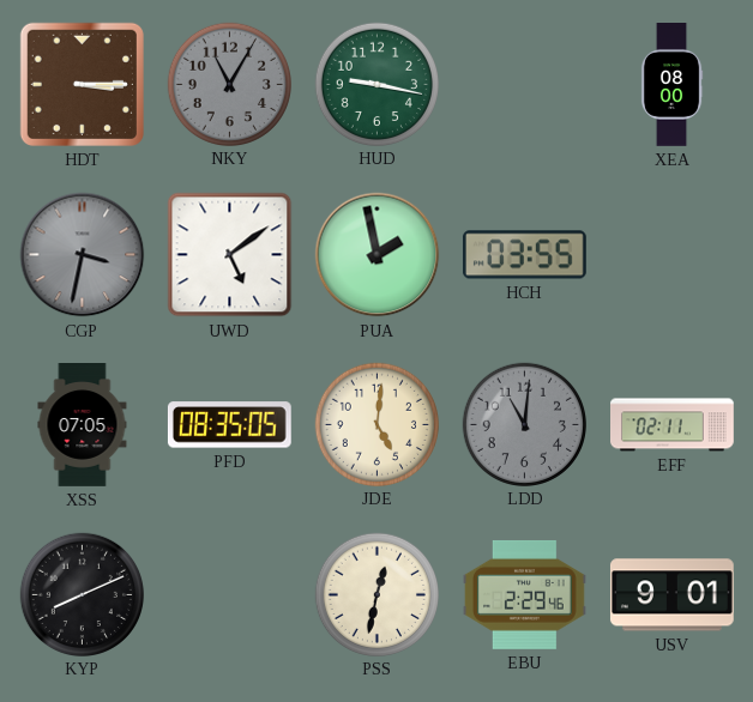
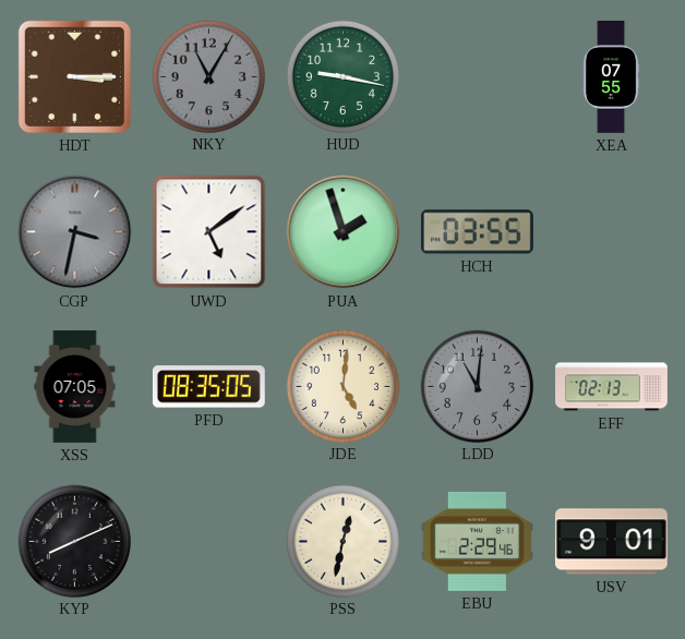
XEA: 08:00 -> 07:55
PUA: 1:58 -> 1:57
EFF: 02:11 -> 02:13
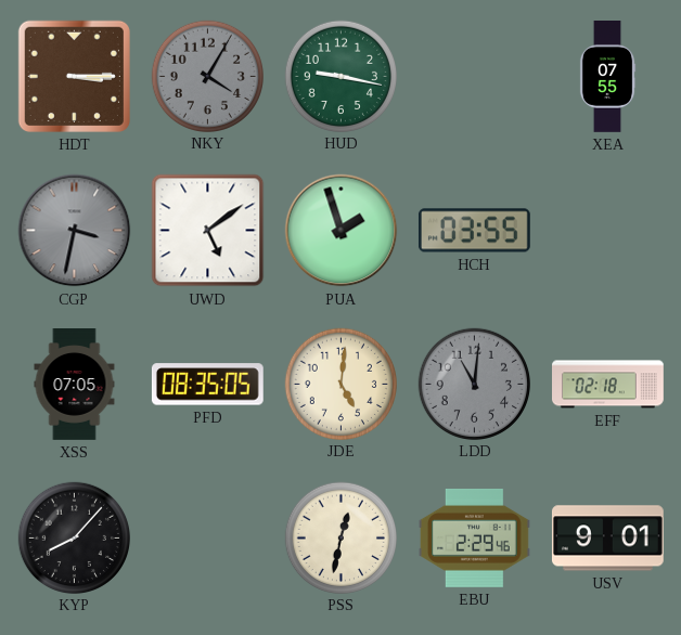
NKY: 11:05 -> 4:05
EFF: 02:13 -> 02:18
KYP: 8:11 -> 8:07
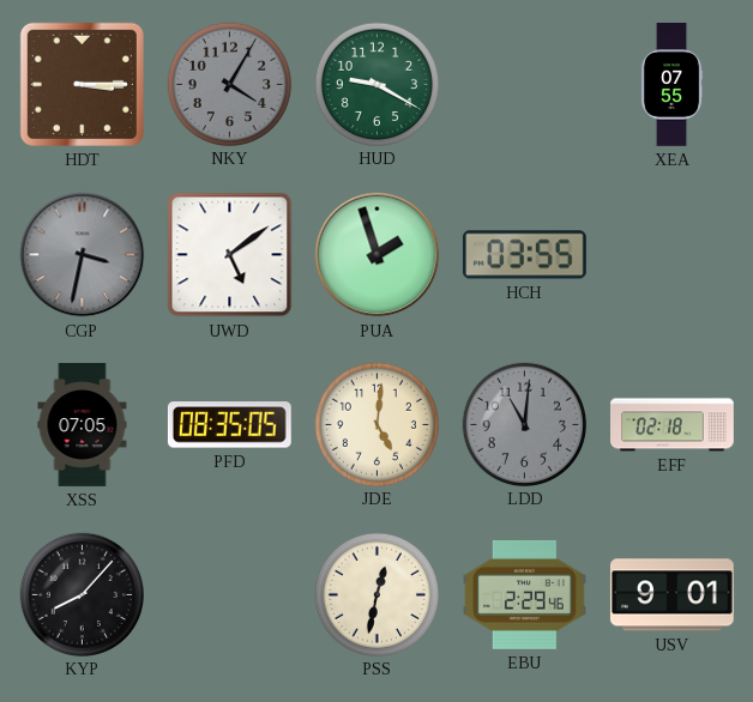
HUD: 9:17 -> 9:20
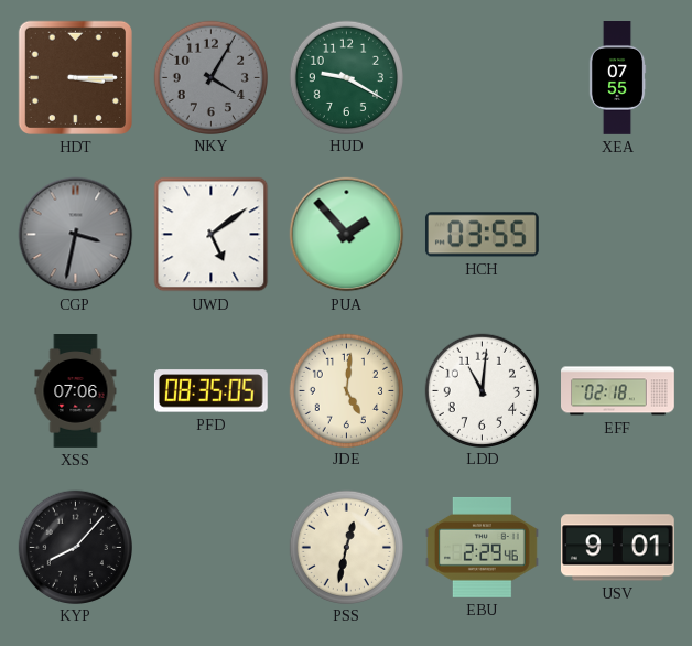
PUA: 1:57 -> 1:53
XSS: 07:05 -> 07:06
LDD dial: grey -> white
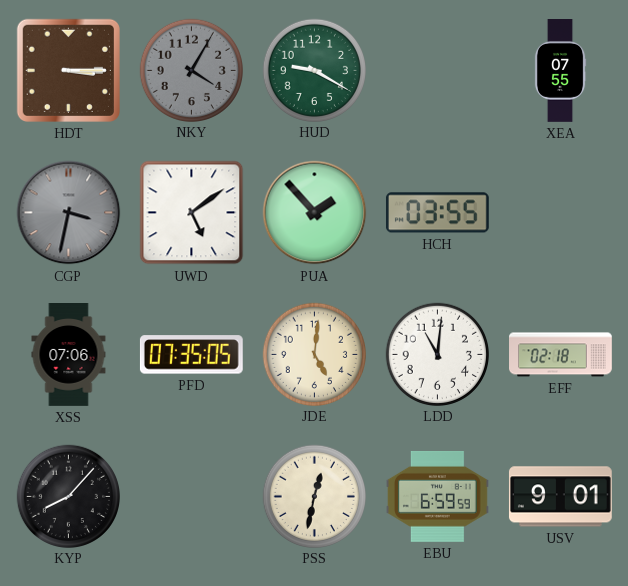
PFD: 08:35 -> 07:35
EBU: 2:29 -> 6:59
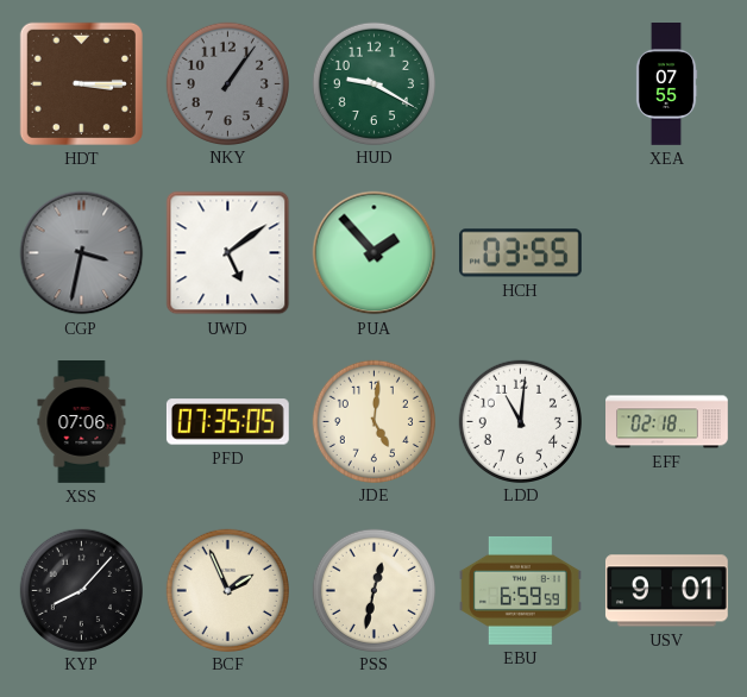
NKY: 4:05 -> 1:06
BCF: none -> 1:56
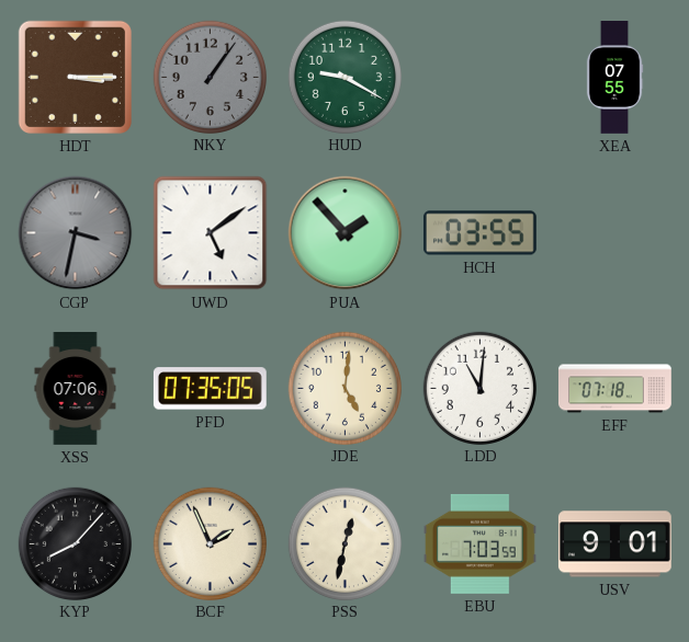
EFF: 02:18 -> 07:18
EBU: 6:59 -> 7:03
